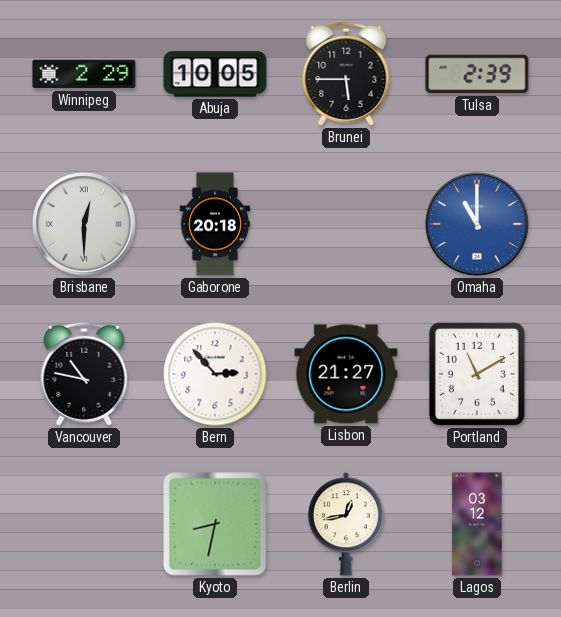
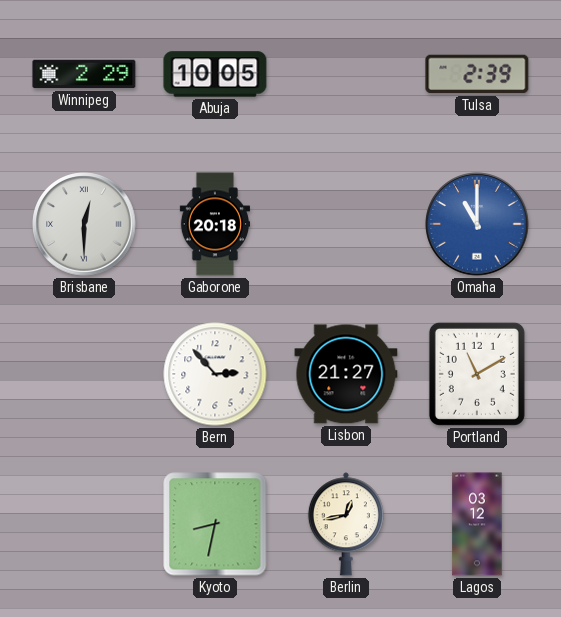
Brunei: 5:45 -> none
Vancouver: 10:47 -> none
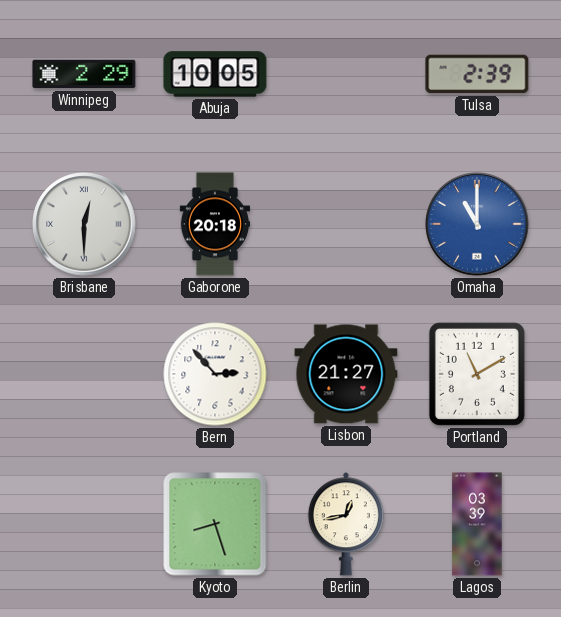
Kyoto: 8:32 -> 8:27
Lagos: 03:12 -> 03:39
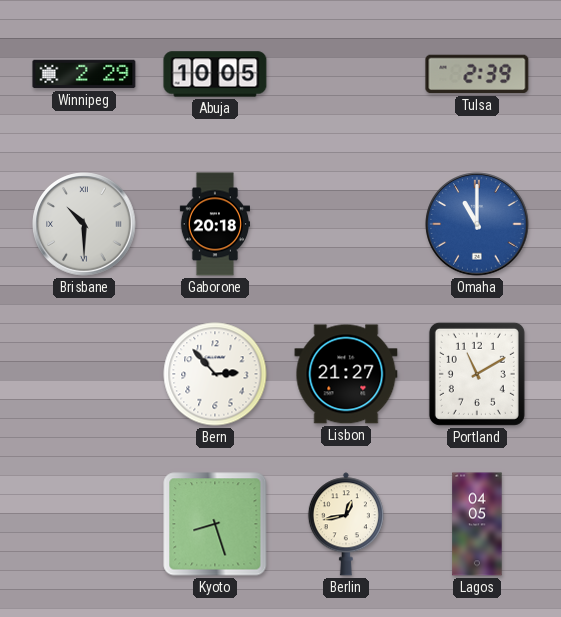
Brisbane: 12:30 -> 10:30
Lagos: 03:39 -> 04:05
